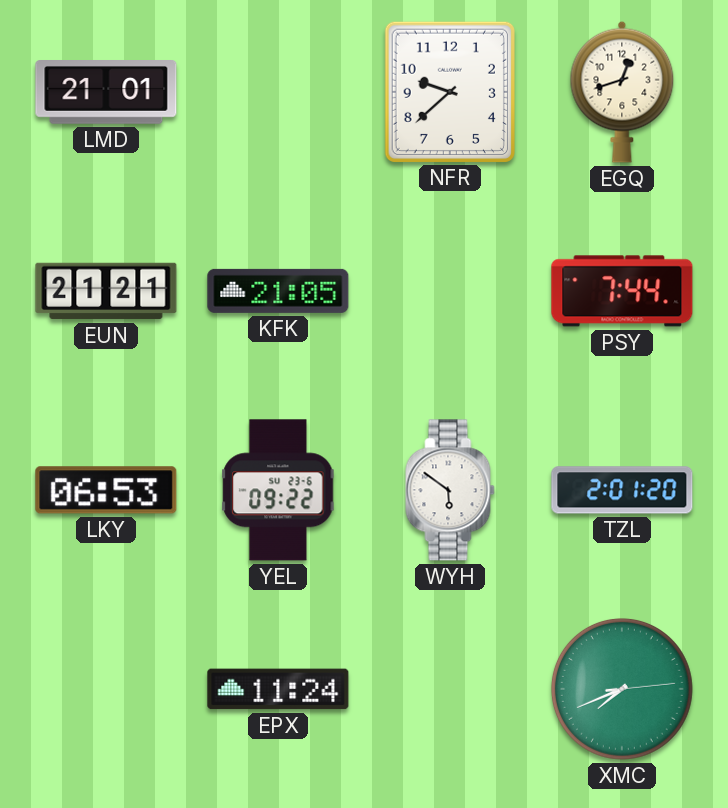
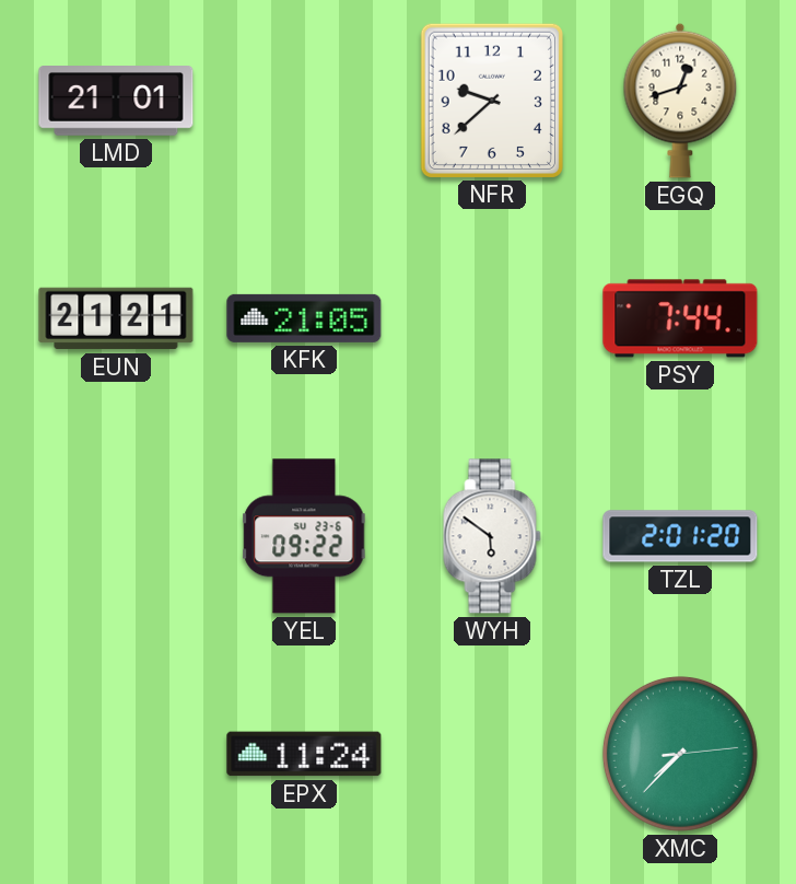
LKY: 06:53 -> none
XMC: 7:41 -> 7:37
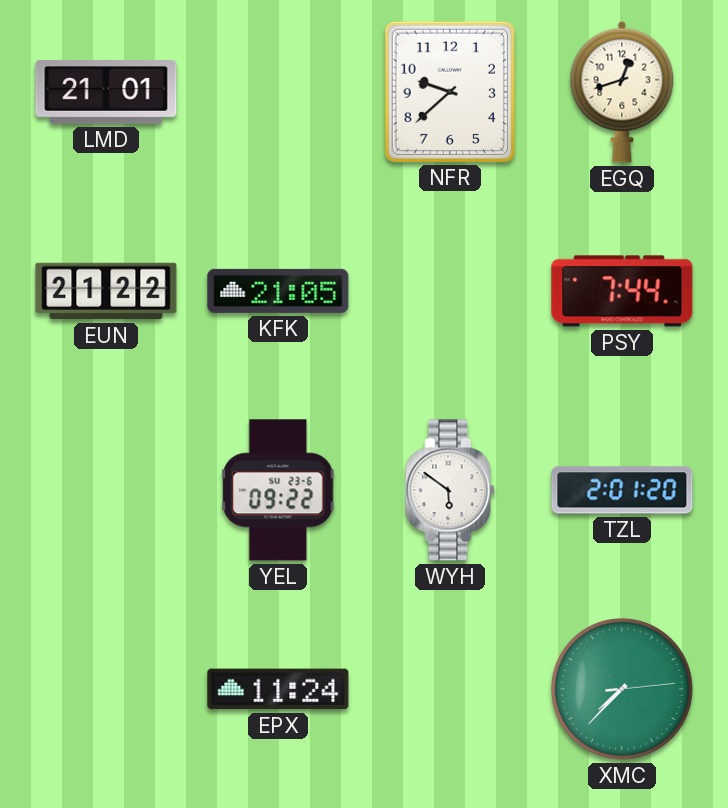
EUN: 21:21 -> 21:22
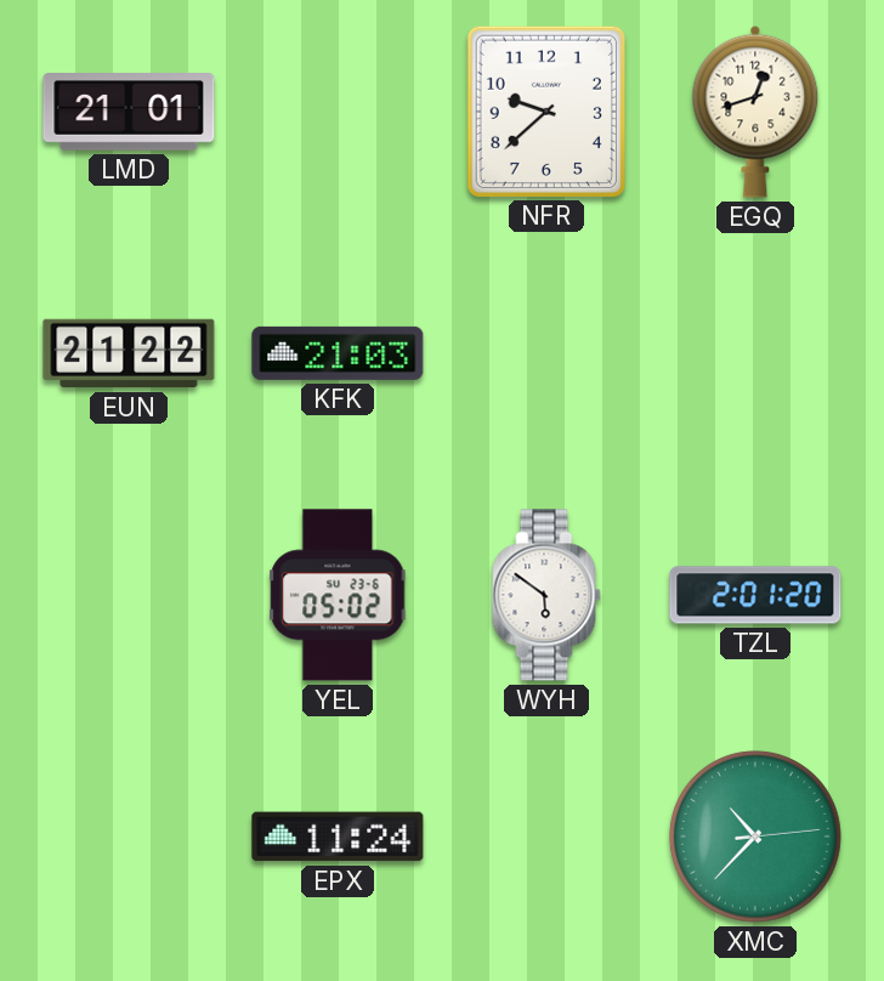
KFK: 21:05 -> 21:03
PSY: 7:44 -> none
YEL: 09:22 -> 05:02
XMC: 7:37 -> 10:37
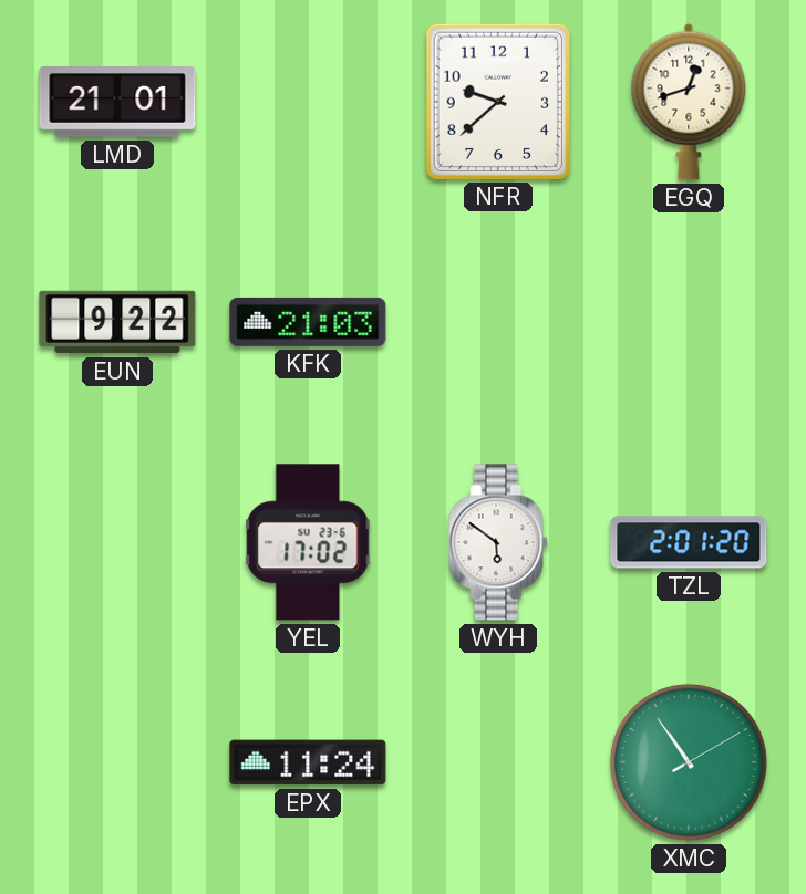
EUN: 21:22 -> 9:22
YEL: 05:02 -> 17:02
XMC: 10:37 -> 10:54
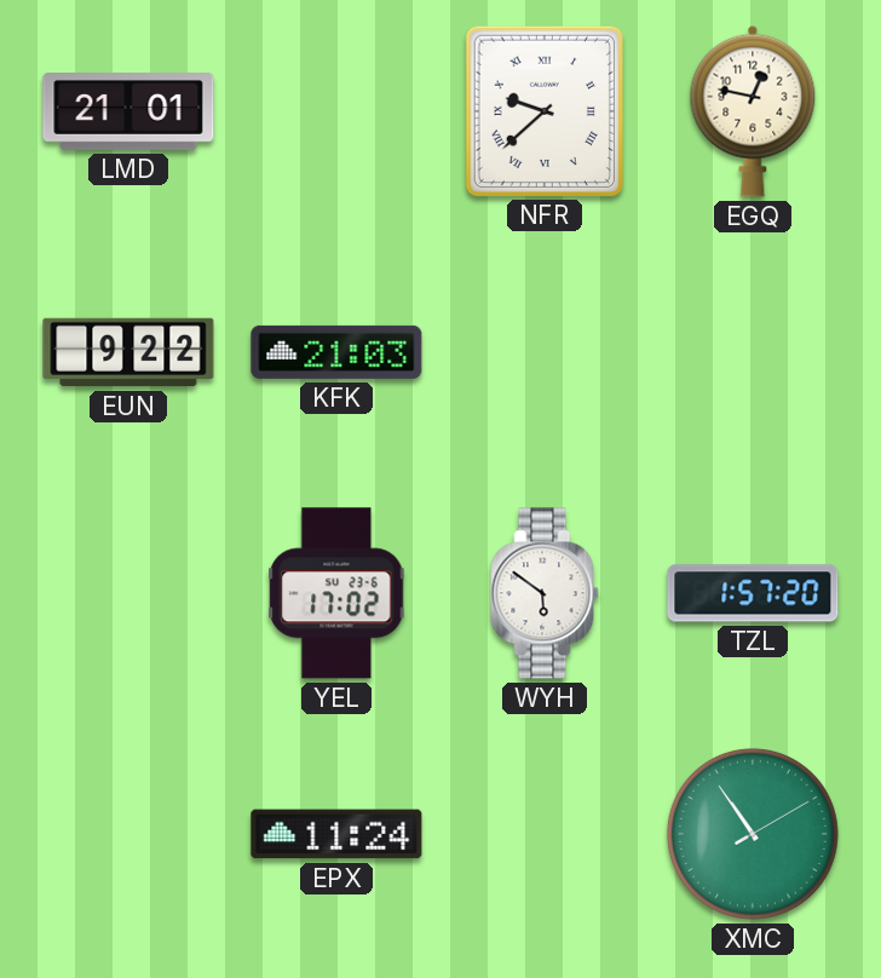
NFR numerals: Arabic -> Roman
EGQ: 12:42 -> 12:47
TZL: 2:01 -> 1:57
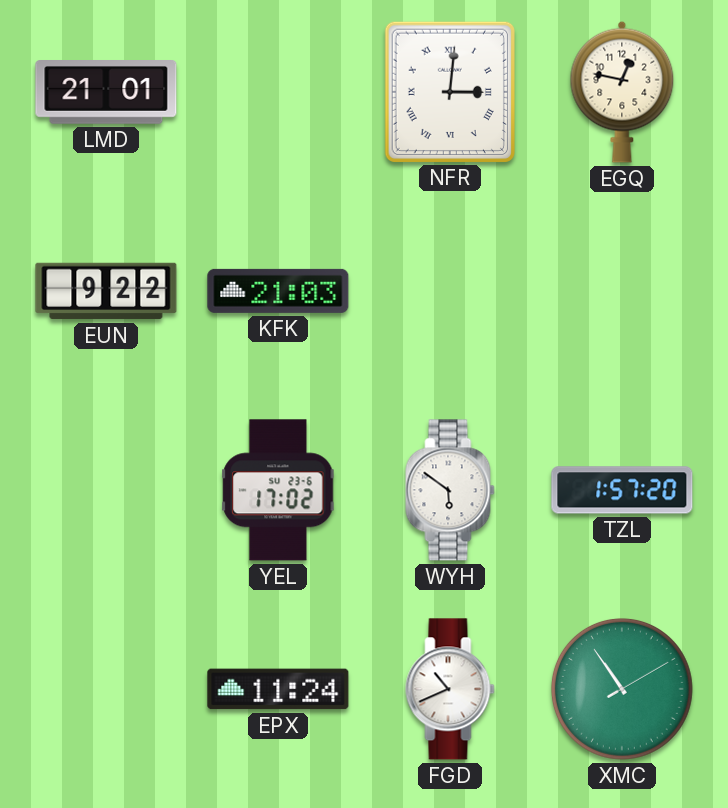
NFR: 9:38 -> 3:01
FGD: none -> 10:41
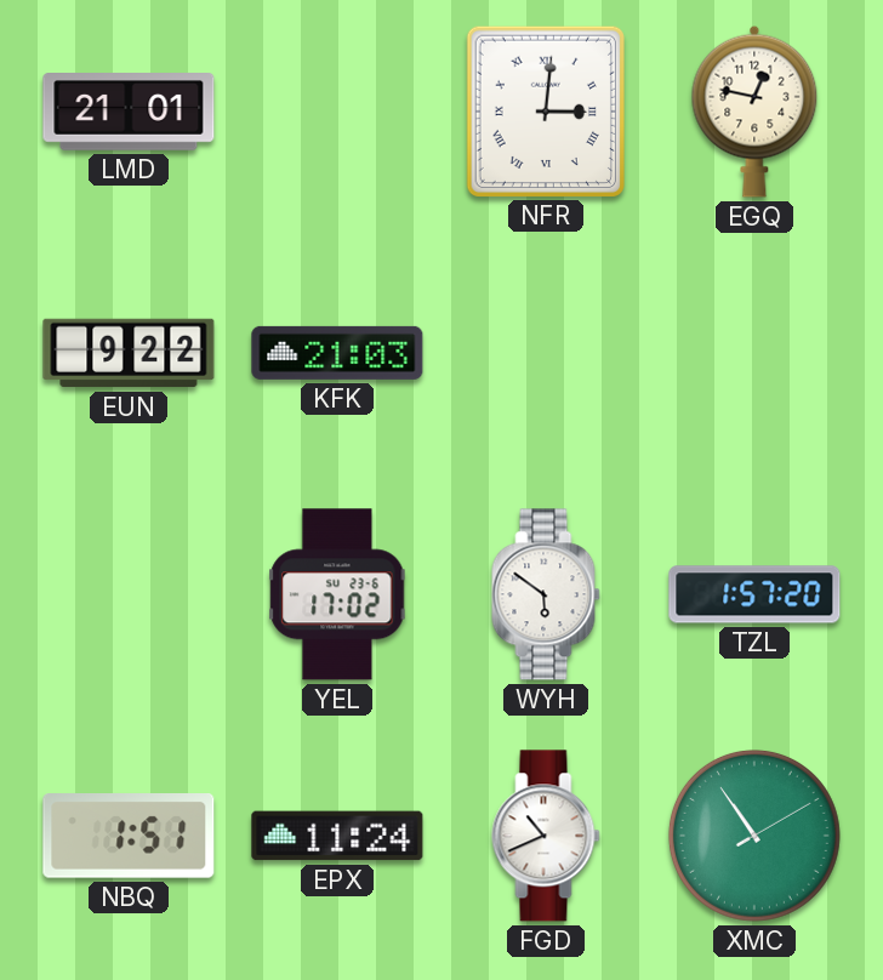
NBQ: none -> 1:51
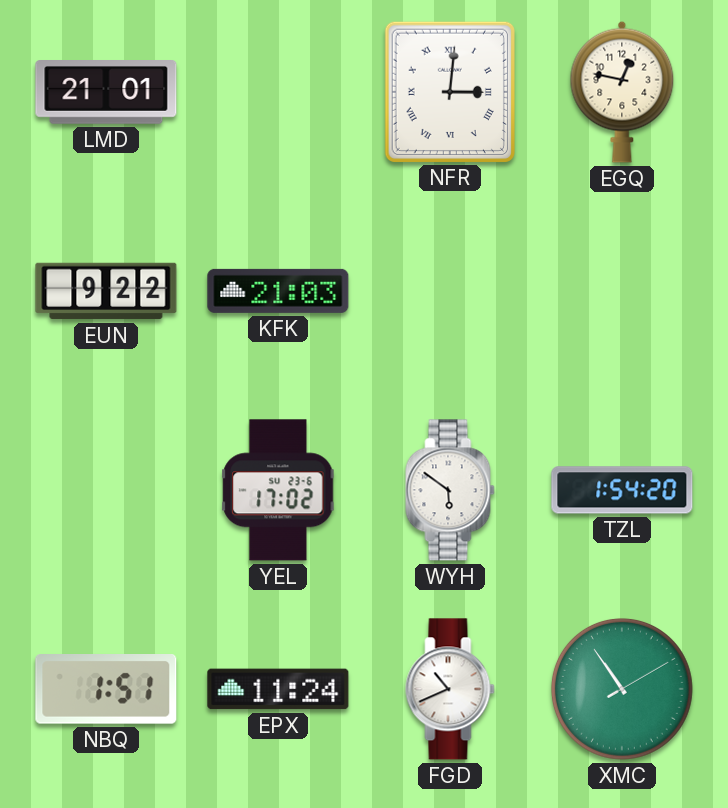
TZL: 1:57 -> 1:54
